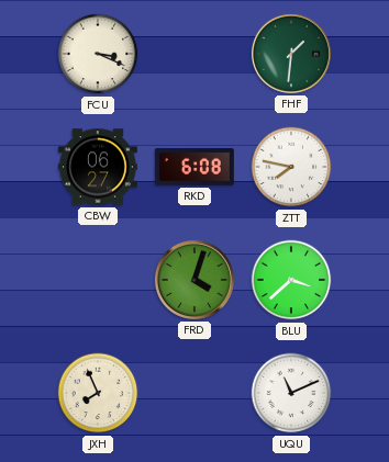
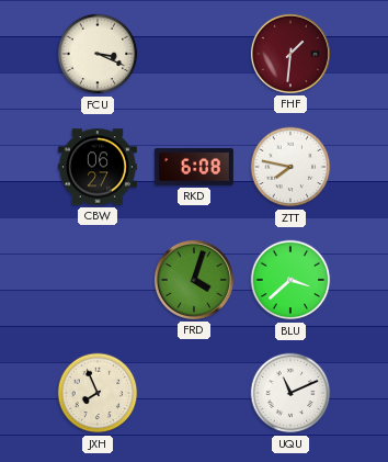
FHF dial: green -> burgundy
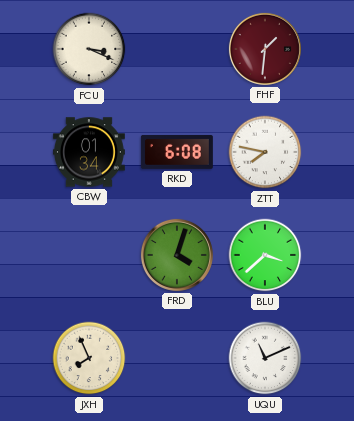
CBW: 06:27 -> 01:34
